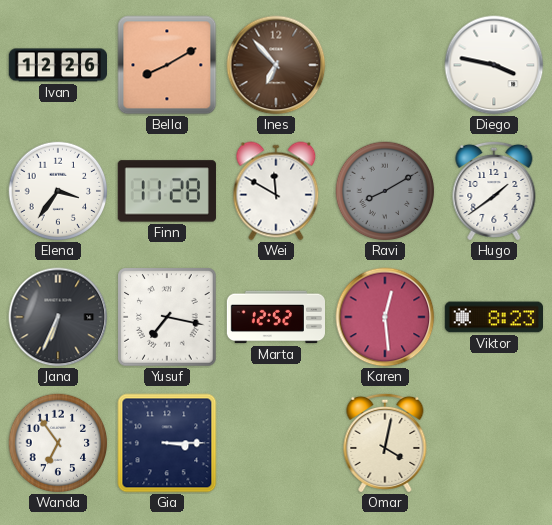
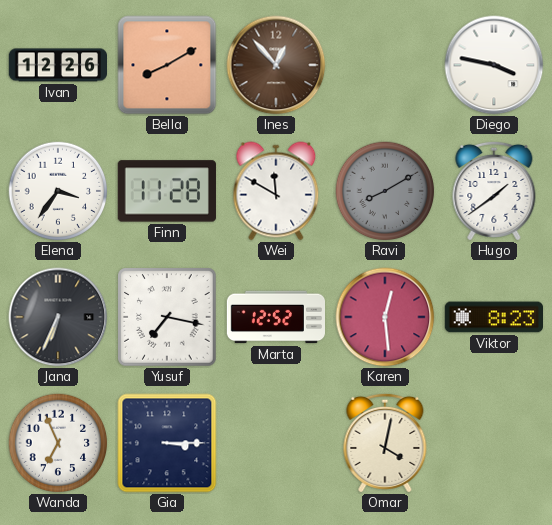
Ines: 6:53 -> 12:53
Wanda: 6:54 -> 6:56
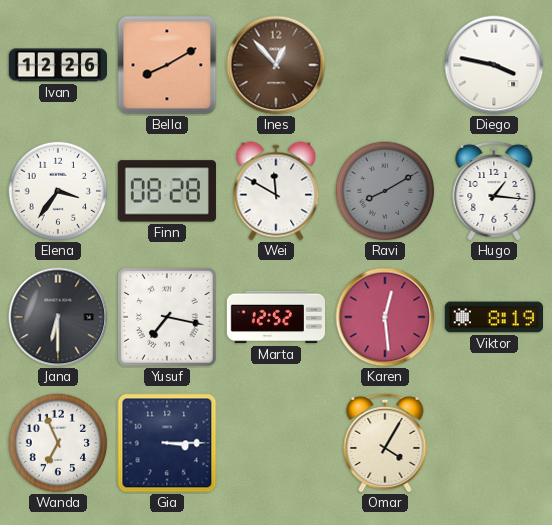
Finn: 11:28 -> 08:28
Hugo: 1:39 -> 1:16
Jana: 6:34 -> 6:30
Viktor: 8:23 -> 8:19
Omar: 4:02 -> 4:05
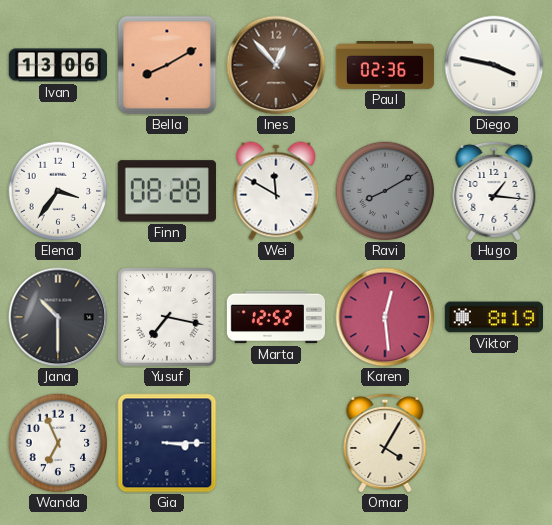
Ivan: 12:26 -> 13:06
Paul: none -> 02:36
Jana: 6:30 -> 10:30
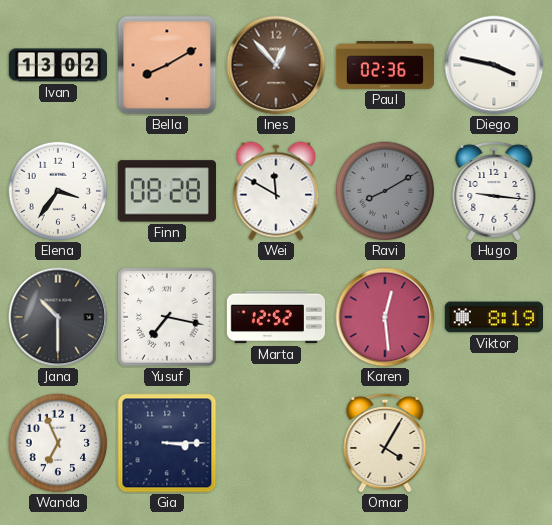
Ivan: 13:06 -> 13:02
Hugo: 1:16 -> 9:16
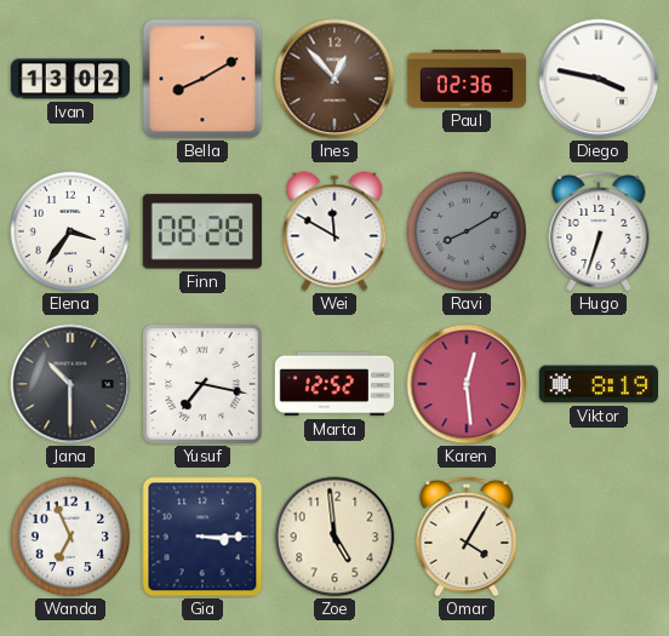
Hugo: 9:16 -> 6:33
Zoe: none -> 4:59
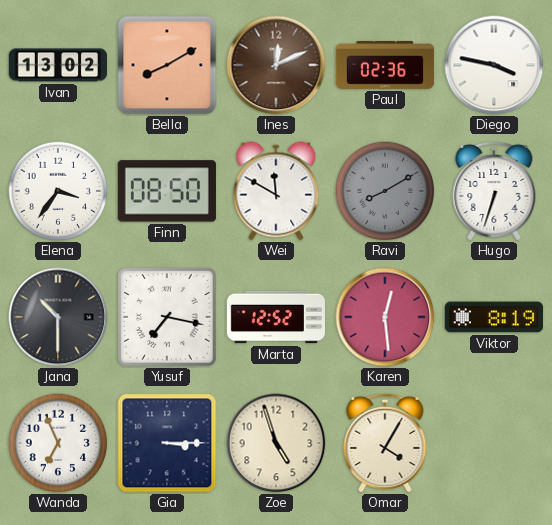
Ines: 12:53 -> 12:11
Finn: 08:28 -> 08:50
Zoe: 4:59 -> 4:57
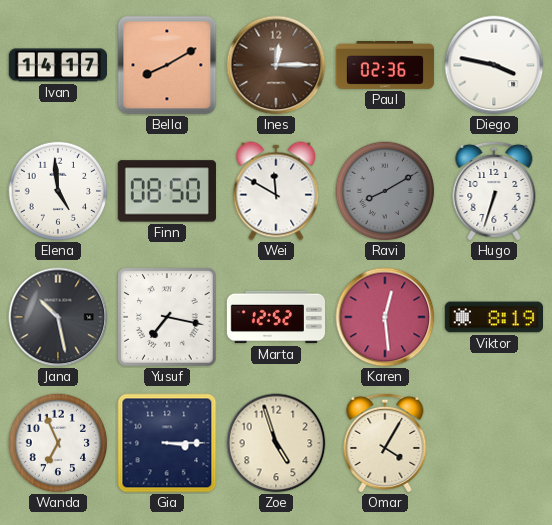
Ivan: 13:02 -> 14:17
Ines: 12:11 -> 12:15
Elena: 3:36 -> 4:59
Jana: 10:30 -> 10:28
